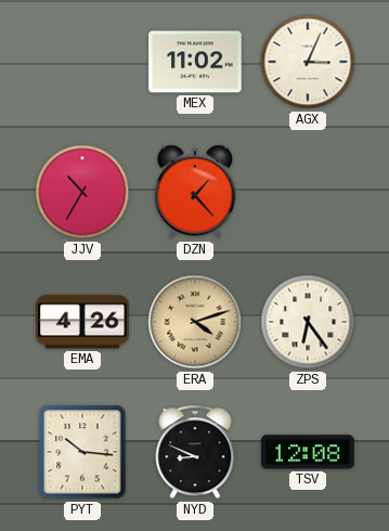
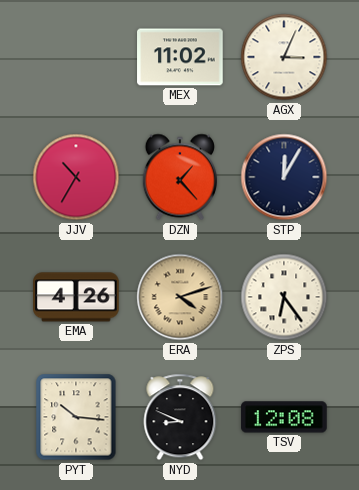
STP: none -> 12:05
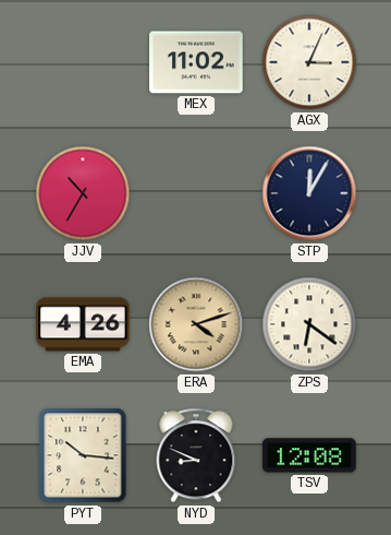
DZN: 1:23 -> none
ZPS: 6:24 -> 6:21
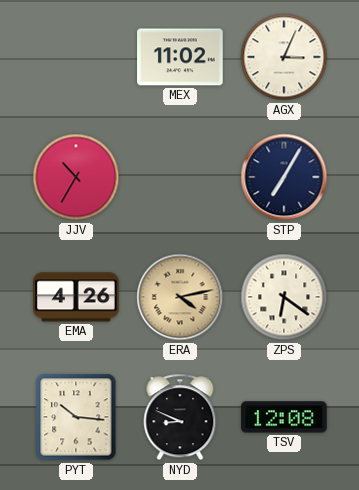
STP: 12:05 -> 7:05
ERA: 4:12 -> 4:13
